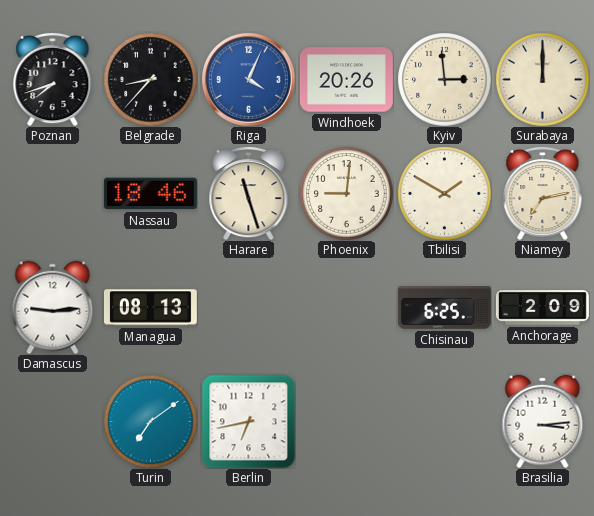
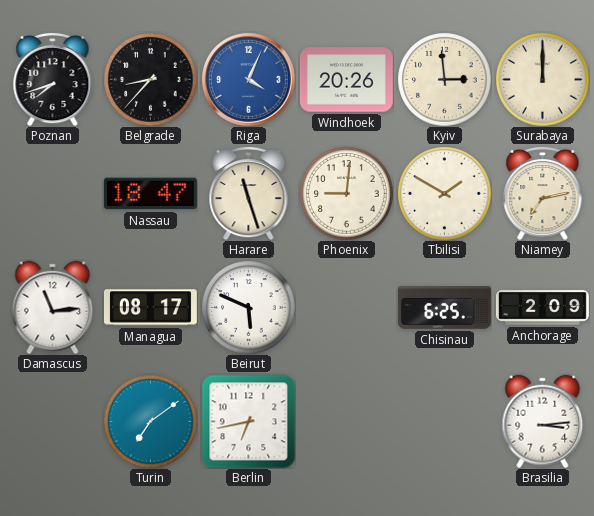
Nassau: 18:46 -> 18:47
Damascus: 9:14 -> 11:14
Managua: 08:13 -> 08:17
Beirut: none -> 5:49
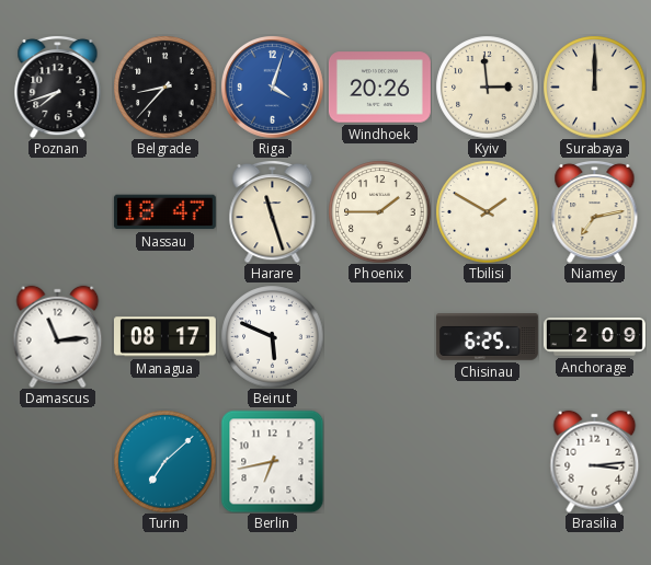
Riga: 4:04 -> 4:03
Phoenix: 9:01 -> 1:45
Turin: 7:09 -> 7:08
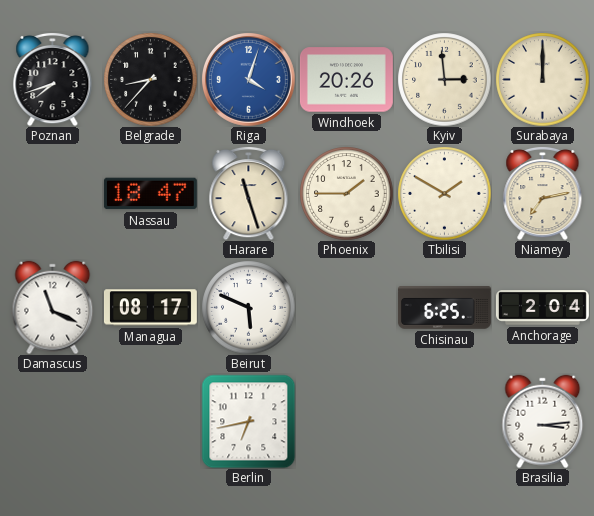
Damascus: 11:14 -> 11:19
Anchorage: 2:09 -> 2:04
Turin: 7:08 -> none
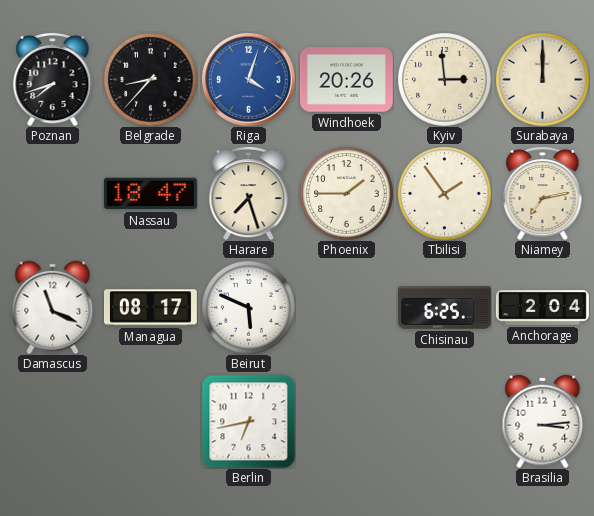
Harare: 11:27 -> 7:27
Tbilisi: 1:50 -> 1:54
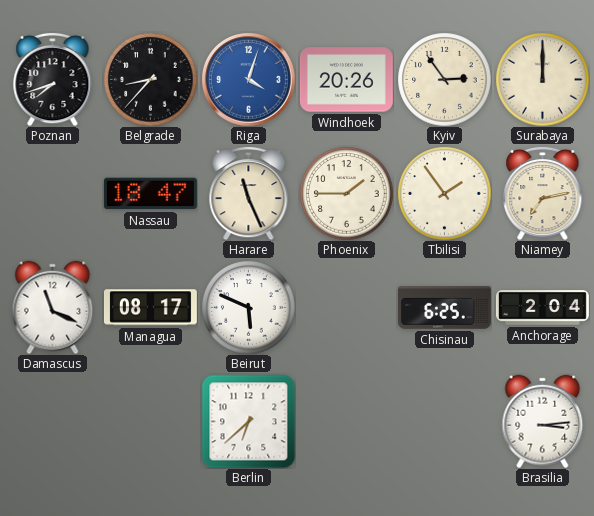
Kyiv: 2:59 -> 2:54
Harare: 7:27 -> 11:26
Berlin: 6:43 -> 6:38
